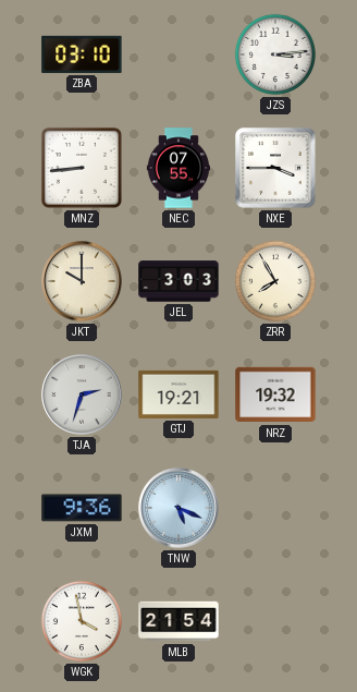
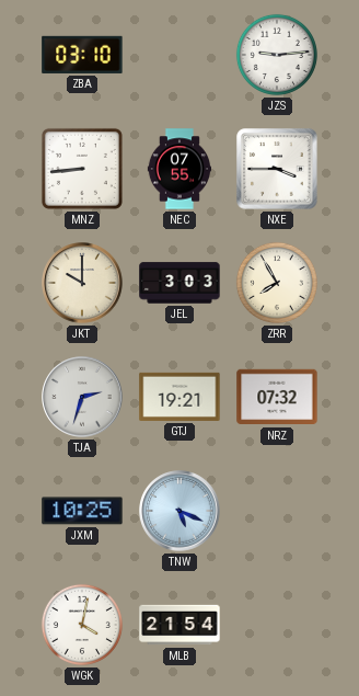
JZS: 3:14 -> 9:14
NRZ: 19:32 -> 07:32
JXM: 9:36 -> 10:25
WGK: 3:58 -> 4:02
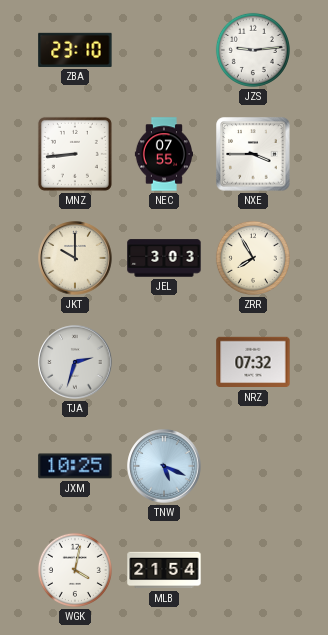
ZBA: 03:10 -> 23:10
GTJ: 19:21 -> none
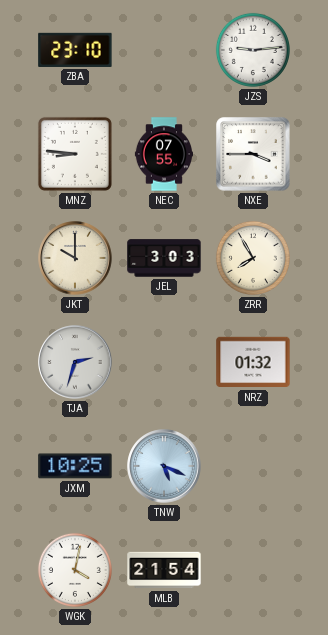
MNZ: 8:44 -> 8:46
NRZ: 07:32 -> 01:32
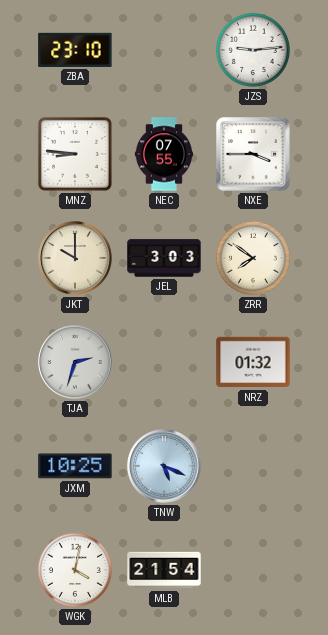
ZRR: 7:55 -> 7:51
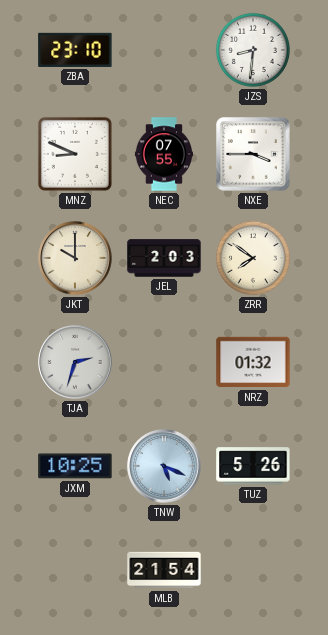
JZS: 9:14 -> 8:31
MNZ: 8:46 -> 8:49
JEL: 3:03 -> 2:03
TUZ: none -> 5:26
WGK: 4:02 -> none
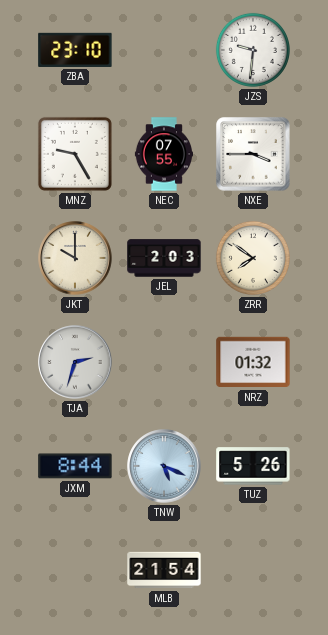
JZS: 8:31 -> 9:31
MNZ: 8:49 -> 9:25
JXM: 10:25 -> 8:44
